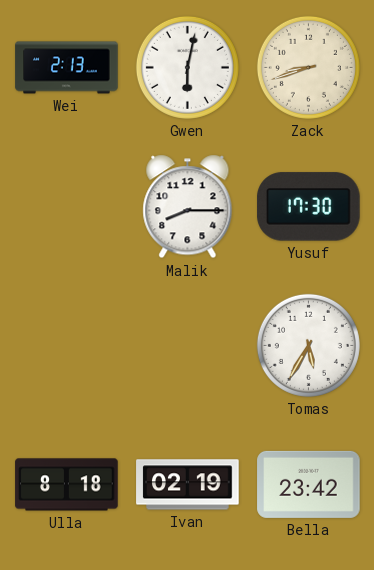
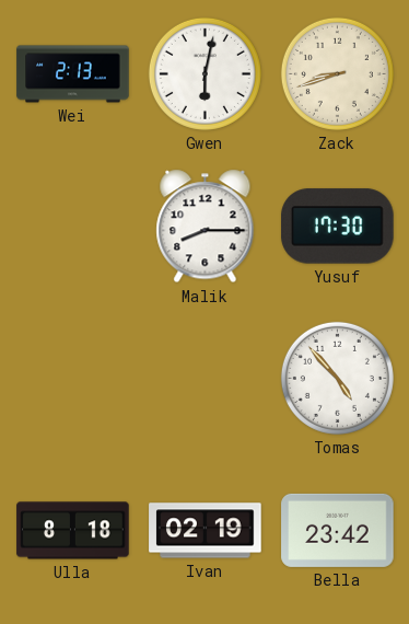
Tomas: 5:35 -> 4:53
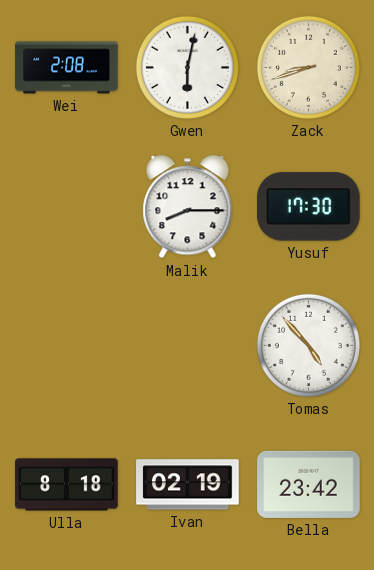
Wei: 2:13 -> 2:08
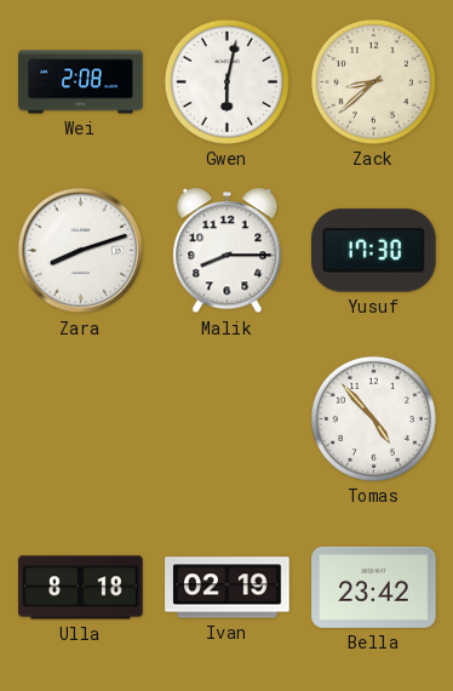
Zack: 8:42 -> 8:38
Zara: none -> 8:12
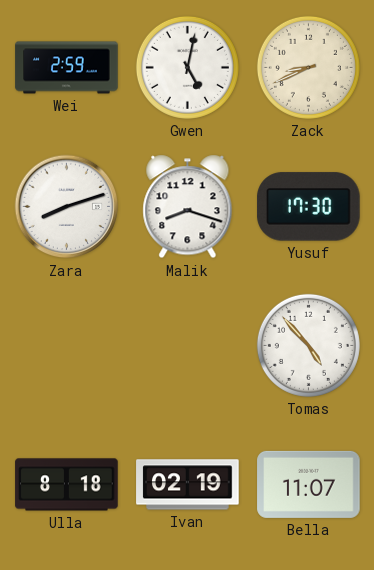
Wei: 2:08 -> 2:59
Gwen: 6:02 -> 5:02
Zack: 8:38 -> 8:41
Malik: 8:15 -> 8:18
Bella: 23:42 -> 11:07
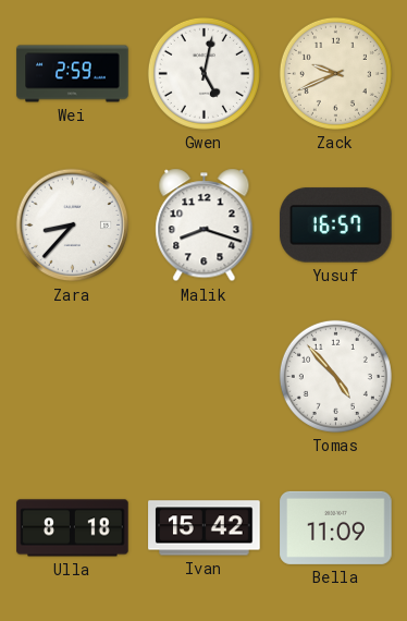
Zack: 8:41 -> 9:41
Zara: 8:12 -> 8:37
Yusuf: 17:30 -> 16:57
Ivan: 02:19 -> 15:42
Bella: 11:07 -> 11:09
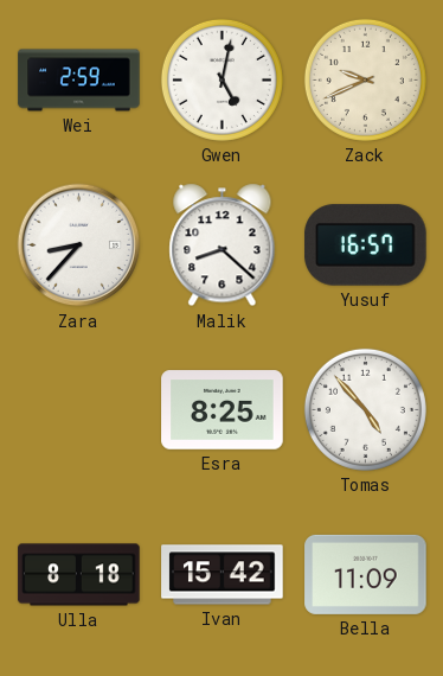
Malik: 8:18 -> 8:22
Esra: none -> 8:25
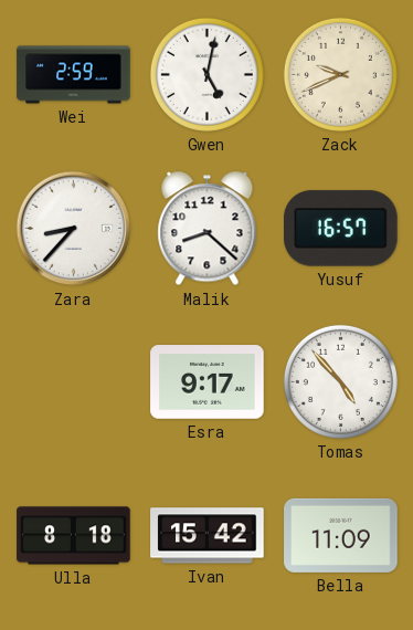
Esra: 8:25 -> 9:17
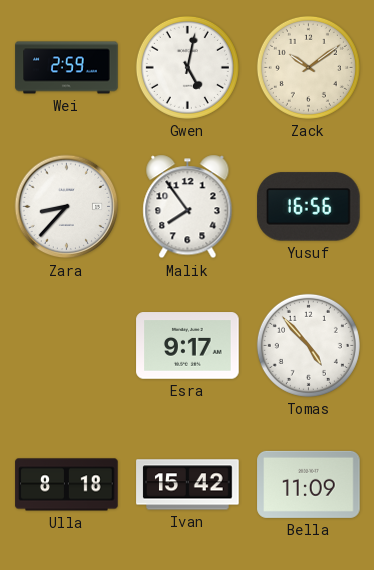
Zack: 9:41 -> 10:09
Malik: 8:22 -> 7:54
Yusuf: 16:57 -> 16:56
